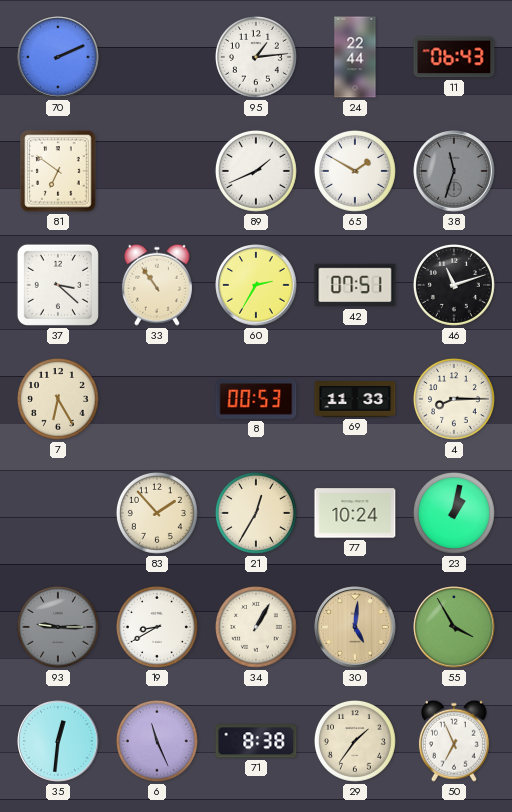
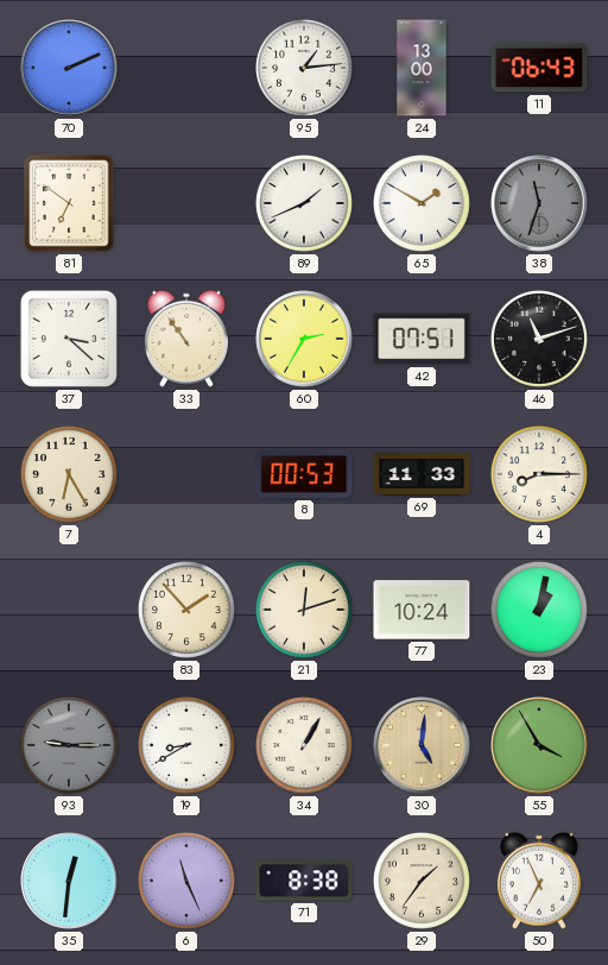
24: 22:44 -> 13:00
21: 12:35 -> 12:12
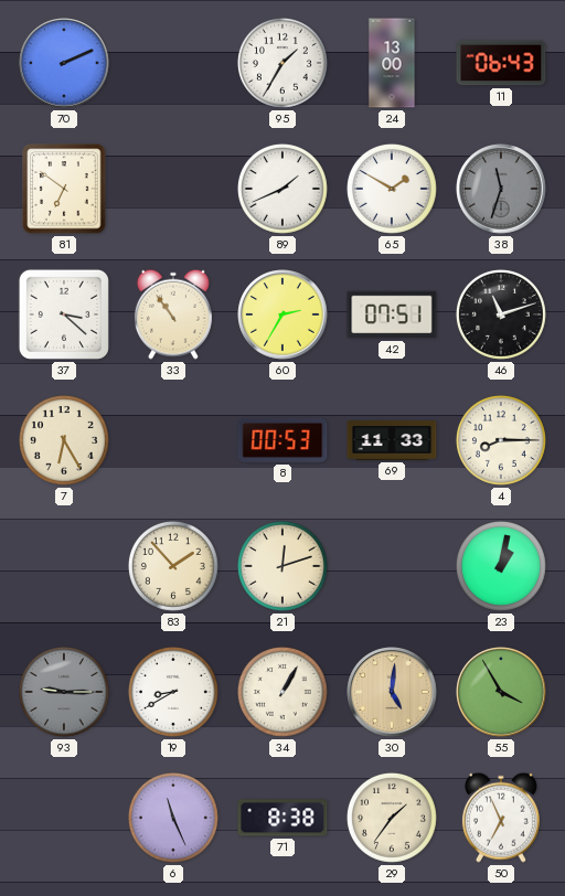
95: 1:14 -> 1:35
77: 10:24 -> none
35: 12:31 -> none
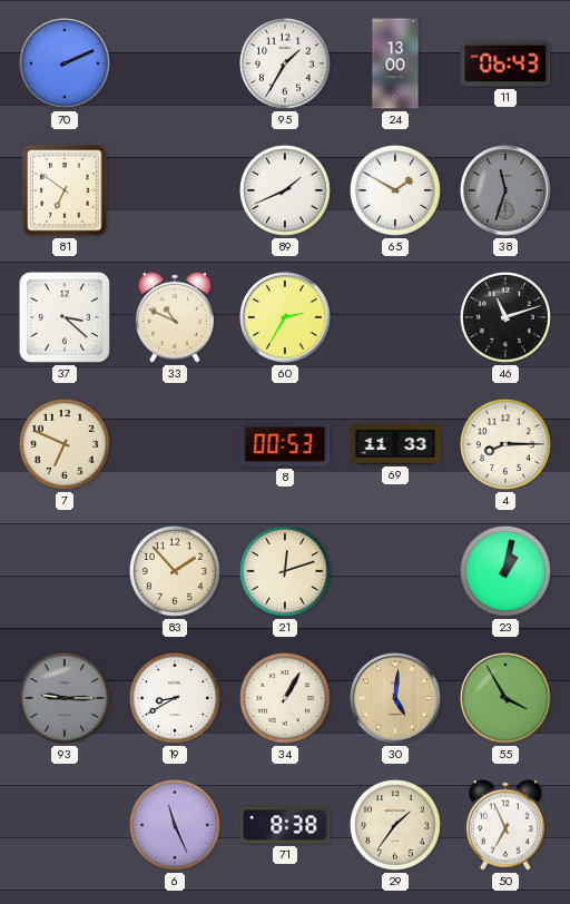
33: 10:54 -> 10:49
42: 07:51 -> none
7: 6:25 -> 6:49
